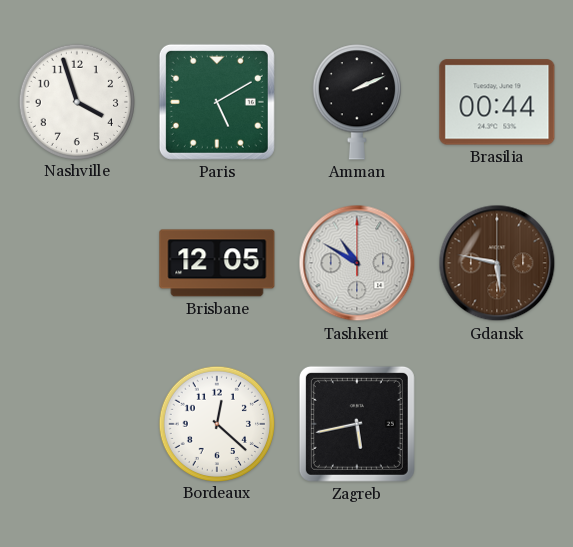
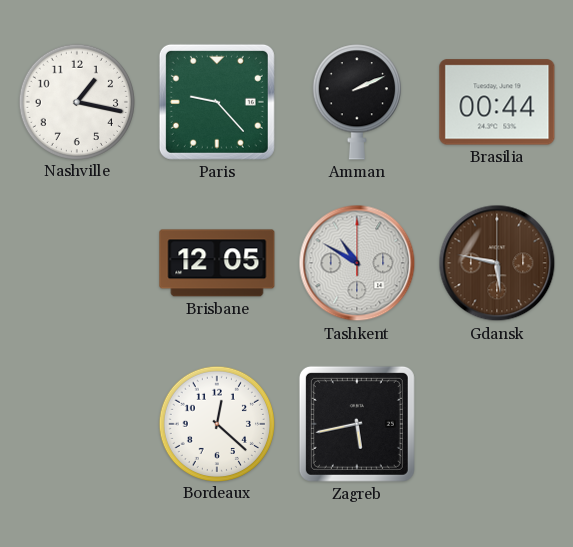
Nashville: 3:57 -> 1:17
Paris: 5:10 -> 9:23
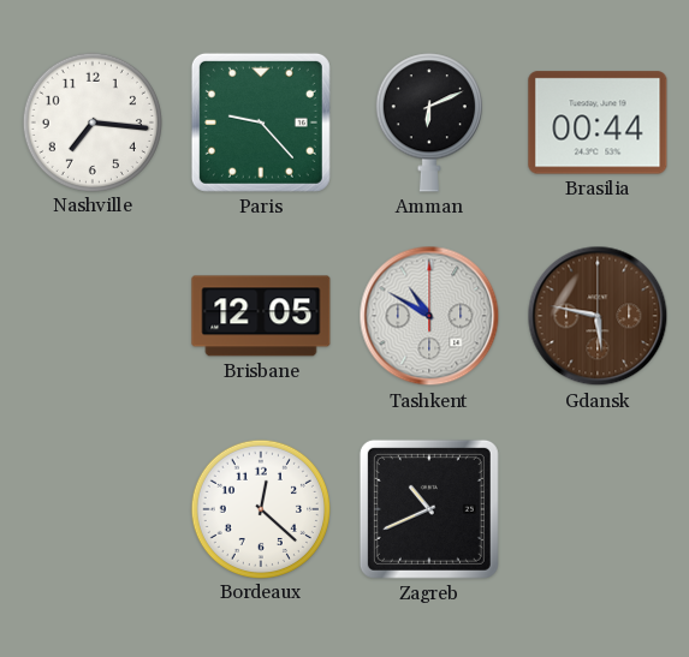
Nashville: 1:17 -> 7:16
Amman: 2:11 -> 6:11
Zagreb: 5:43 -> 10:41
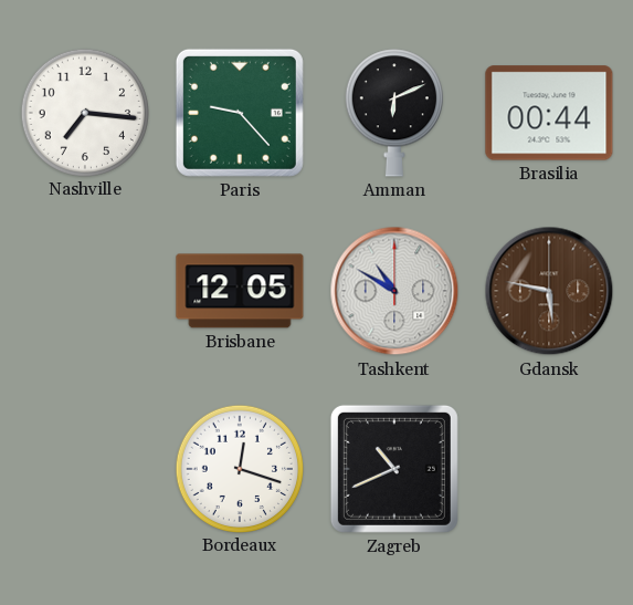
Bordeaux: 12:22 -> 12:18
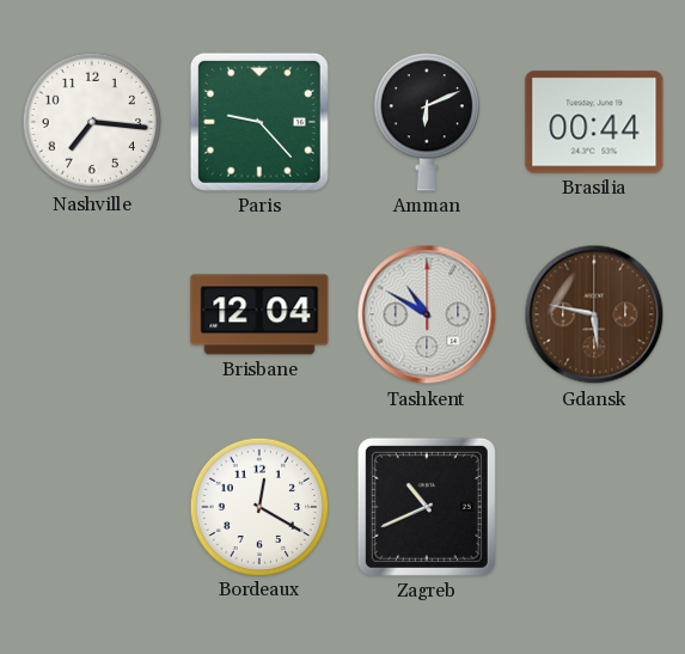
Brisbane: 12:05 -> 12:04
Bordeaux: 12:18 -> 12:20
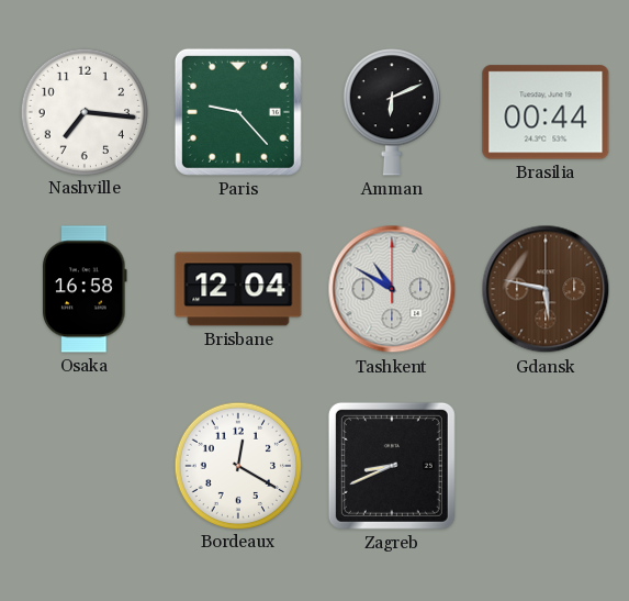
Osaka: none -> 16:58
Zagreb: 10:41 -> 8:41
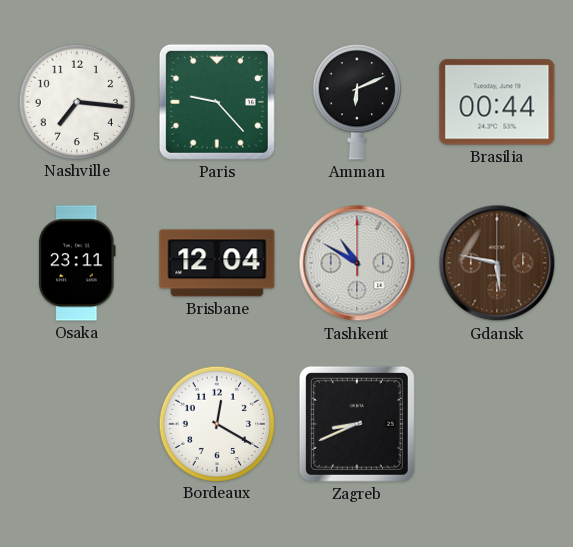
Osaka: 16:58 -> 23:11
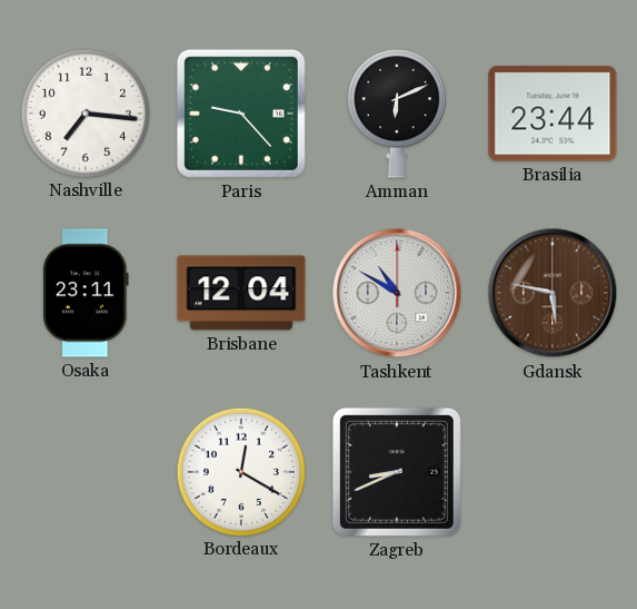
Brasilia: 00:44 -> 23:44
